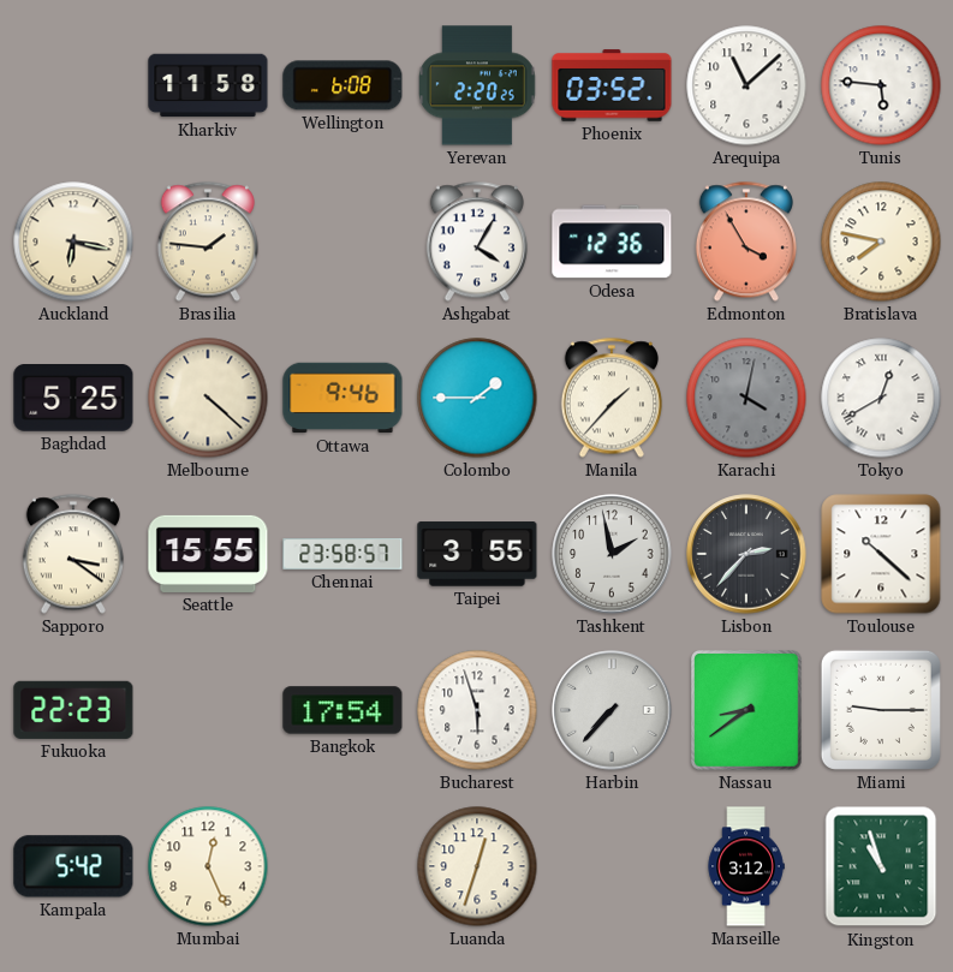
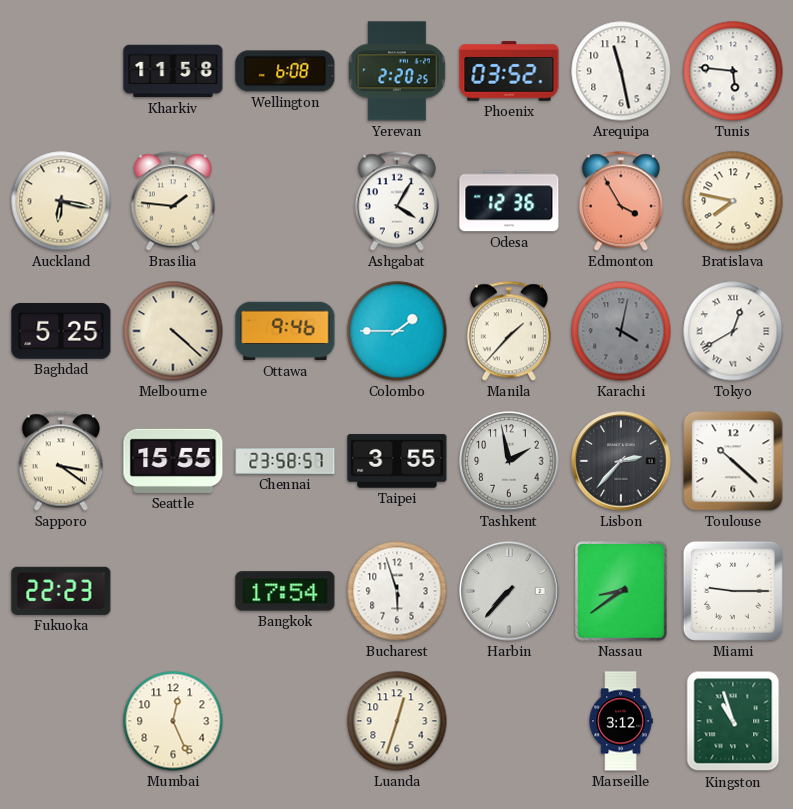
Arequipa: 11:08 -> 11:28
Kampala: 5:42 -> none
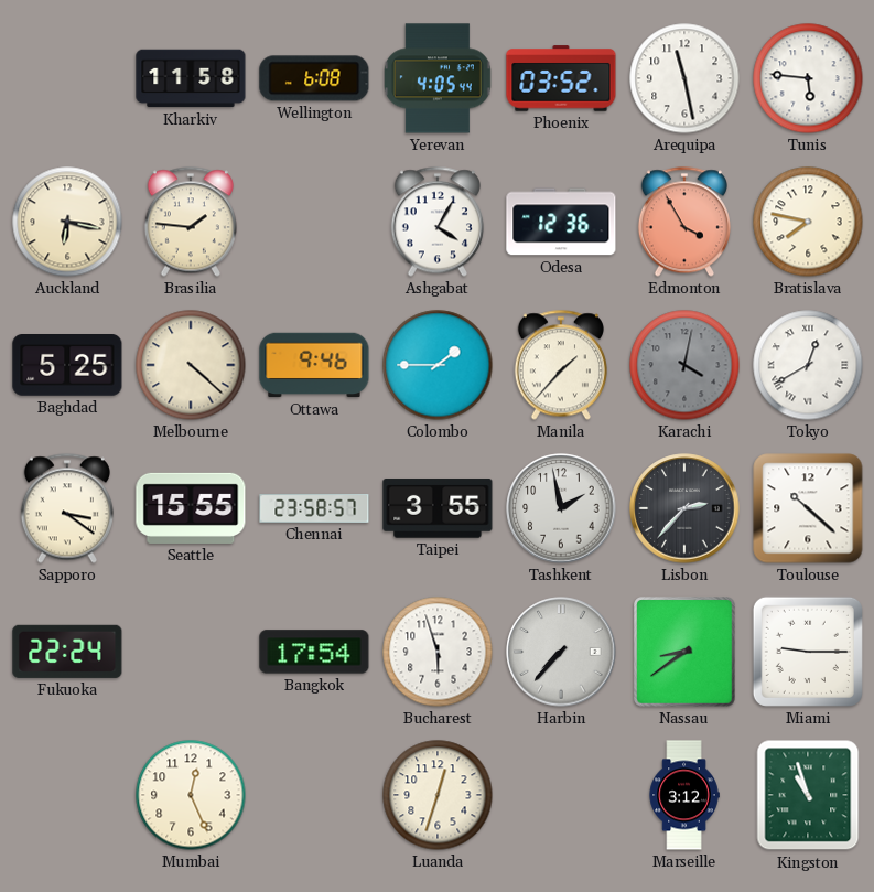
Yerevan: 2:20 -> 4:05
Fukuoka: 22:23 -> 22:24
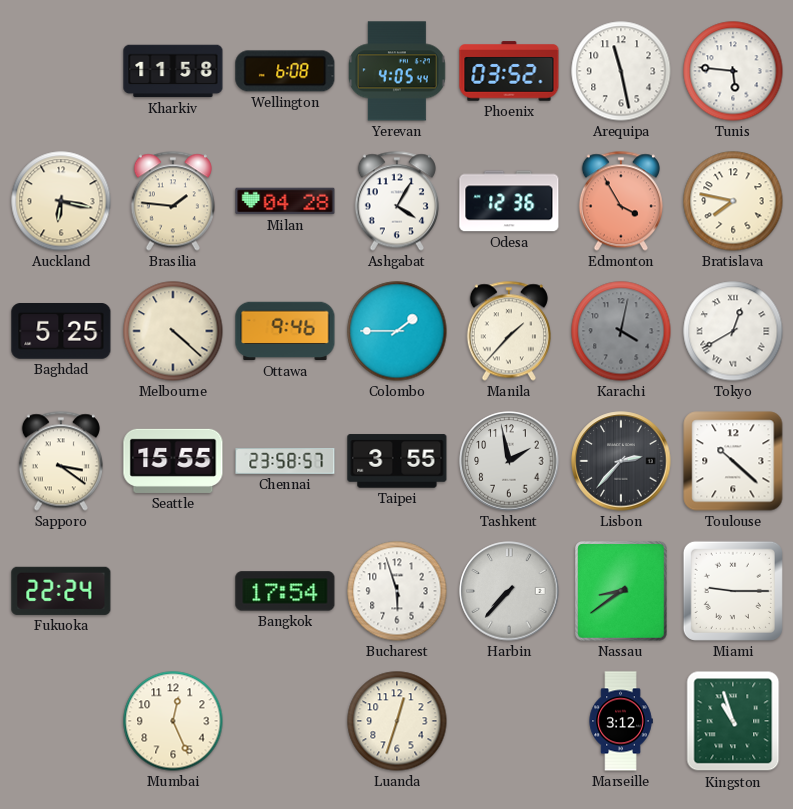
Milan: none -> 04:28
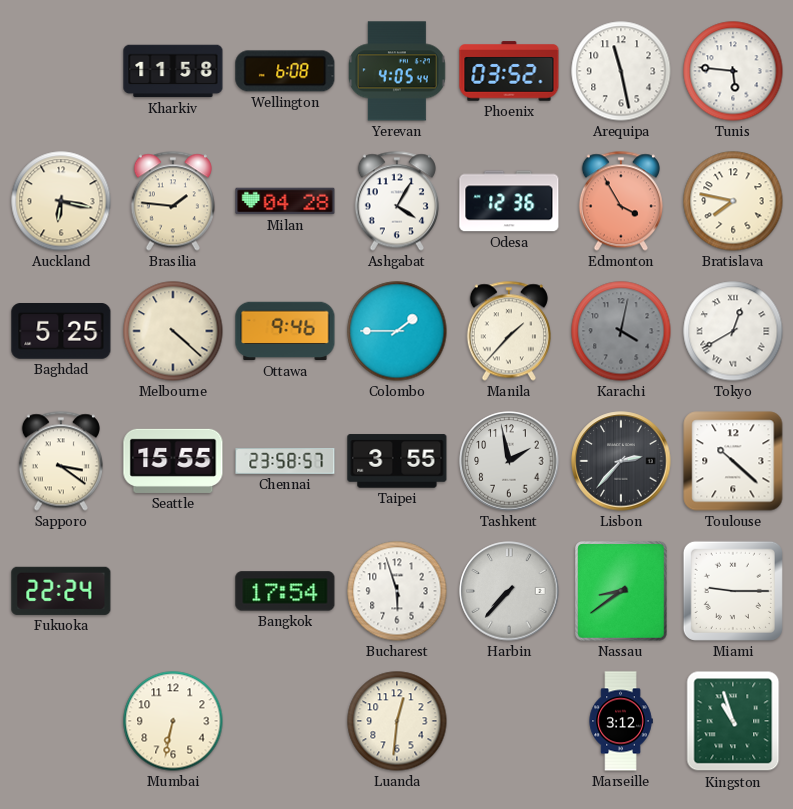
Mumbai: 12:26 -> 6:32
Luanda: 12:33 -> 12:31
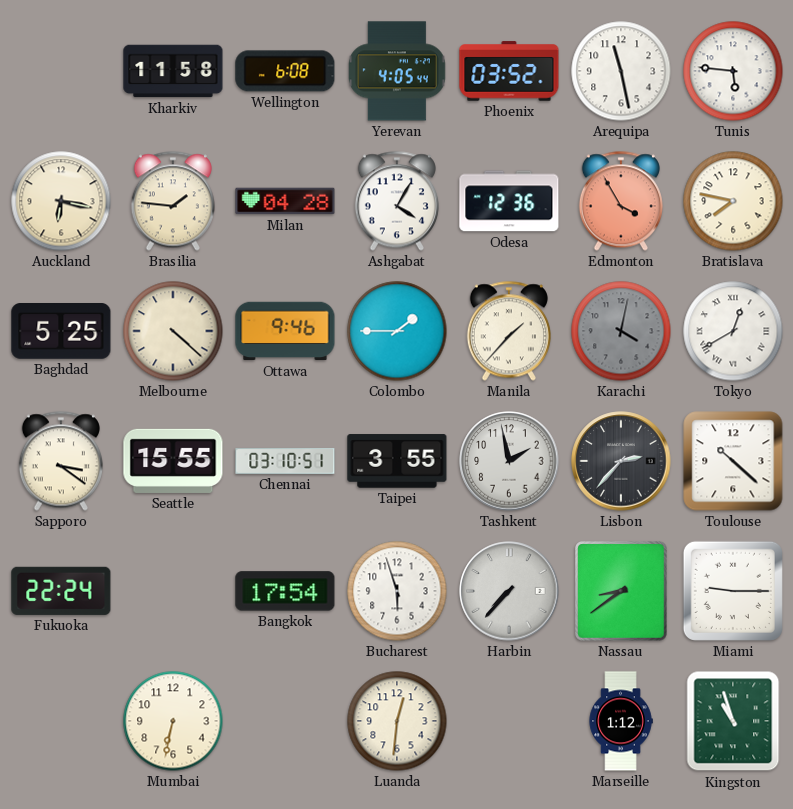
Chennai: 23:58 -> 03:10
Marseille: 3:12 -> 1:12
